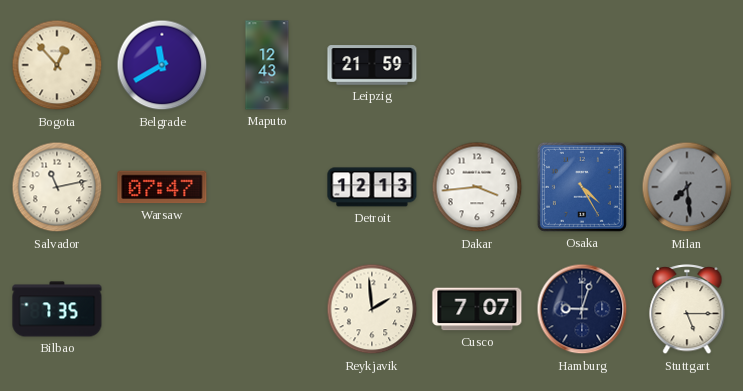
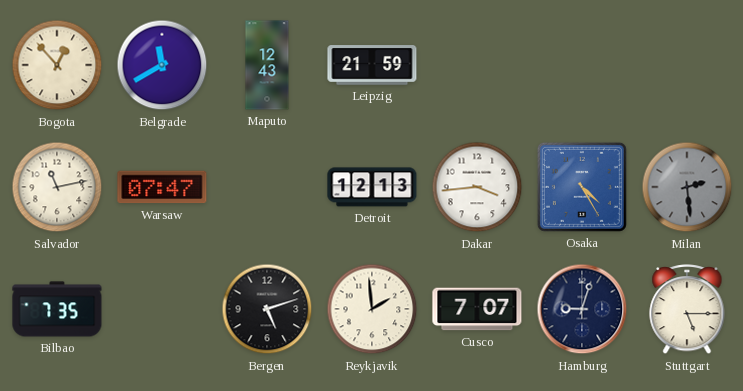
Milan: 7:29 -> 2:29
Bergen: none -> 5:12
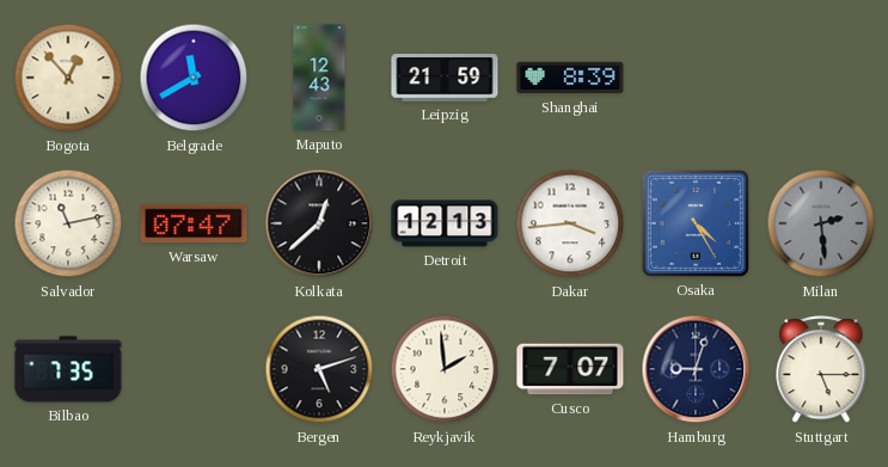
Shanghai: none -> 8:39
Kolkata: none -> 12:38
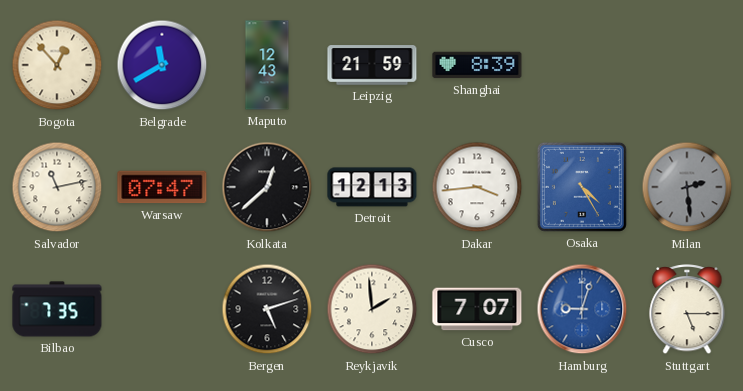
Hamburg dial: navy -> blue
